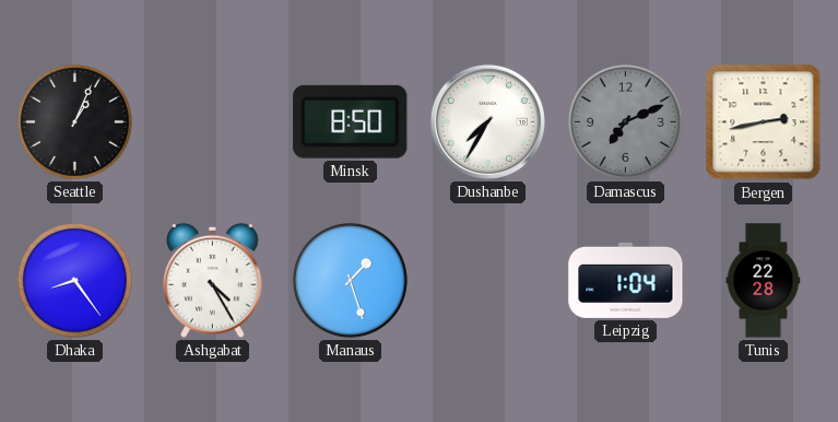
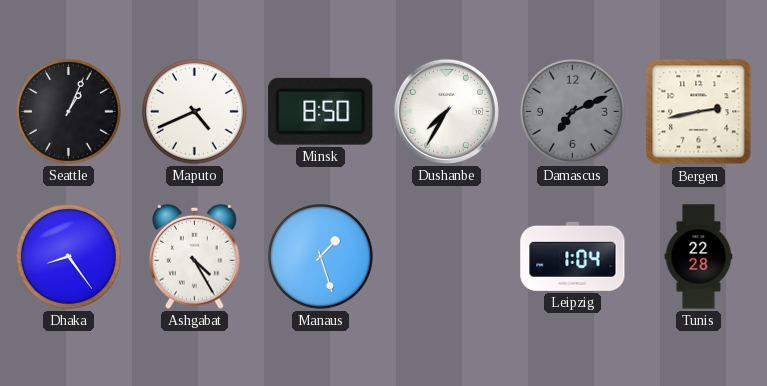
Maputo: none -> 4:41
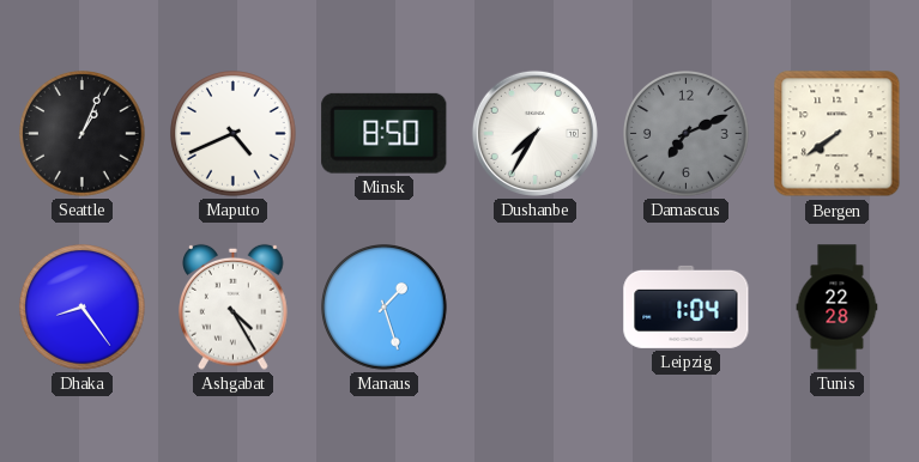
Bergen: 2:43 -> 7:39
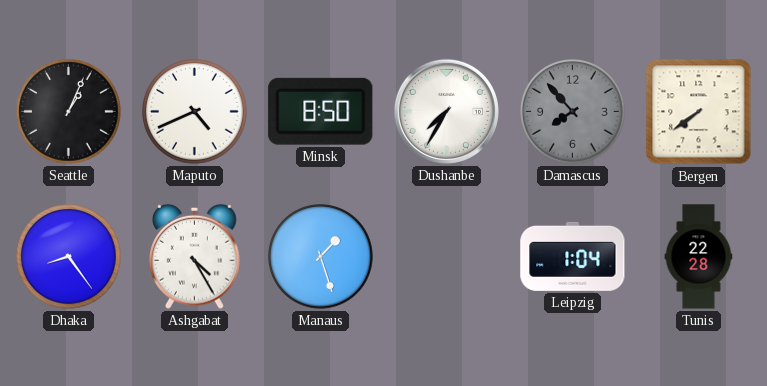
Damascus: 7:11 -> 7:53
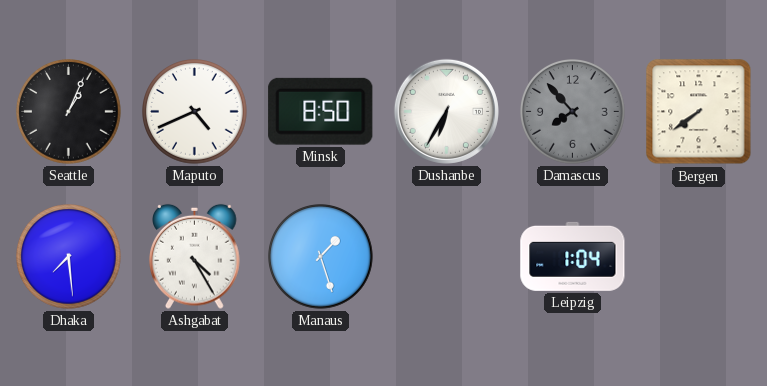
Dushanbe: 7:35 -> 6:35
Dhaka: 8:24 -> 7:29
Tunis: 22:28 -> none
